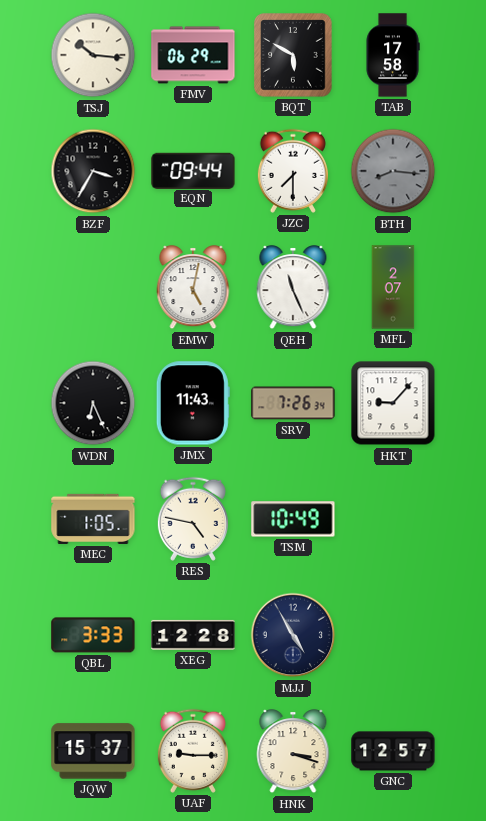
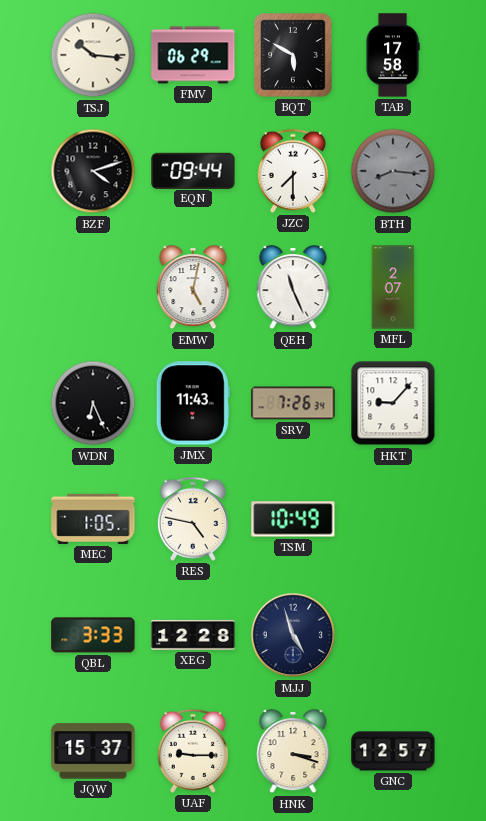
BZF: 3:35 -> 4:12
MJJ: 4:55 -> 4:57
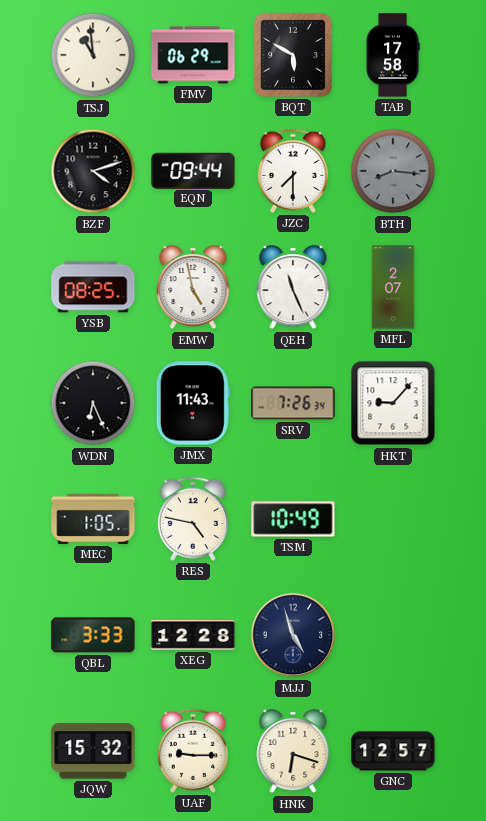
TSJ: 10:16 -> 10:59
YSB: none -> 08:25
EMW: 5:02 -> 4:58
JQW: 15:37 -> 15:32
HNK: 3:18 -> 6:18
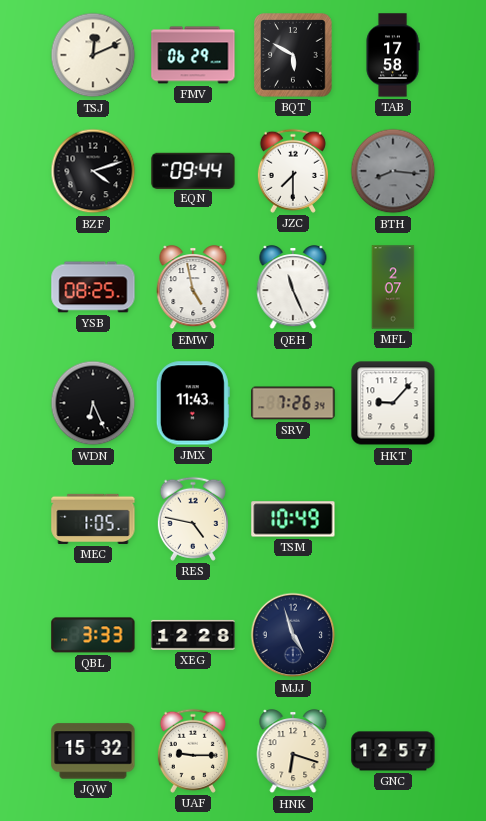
TSJ: 10:59 -> 12:11
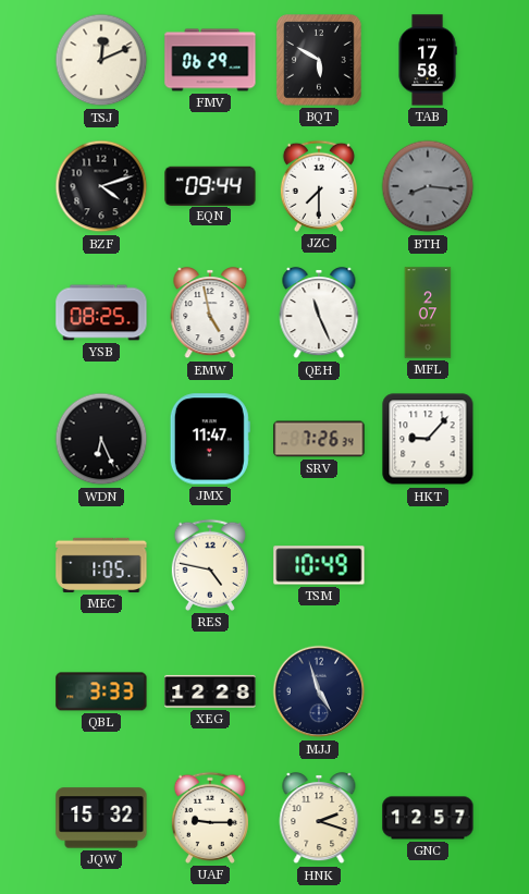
JMX: 11:43 -> 11:47
HNK: 6:18 -> 2:18
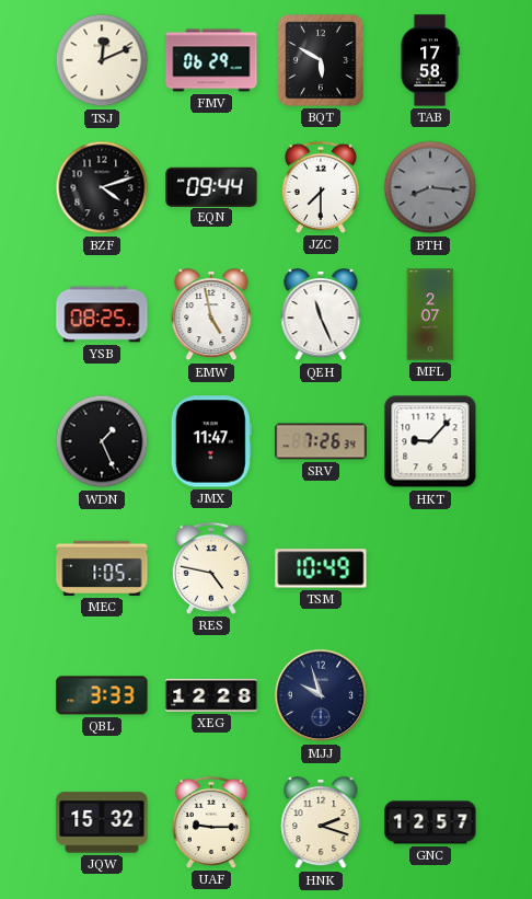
WDN: 6:26 -> 1:26
MJJ: 4:57 -> 9:57
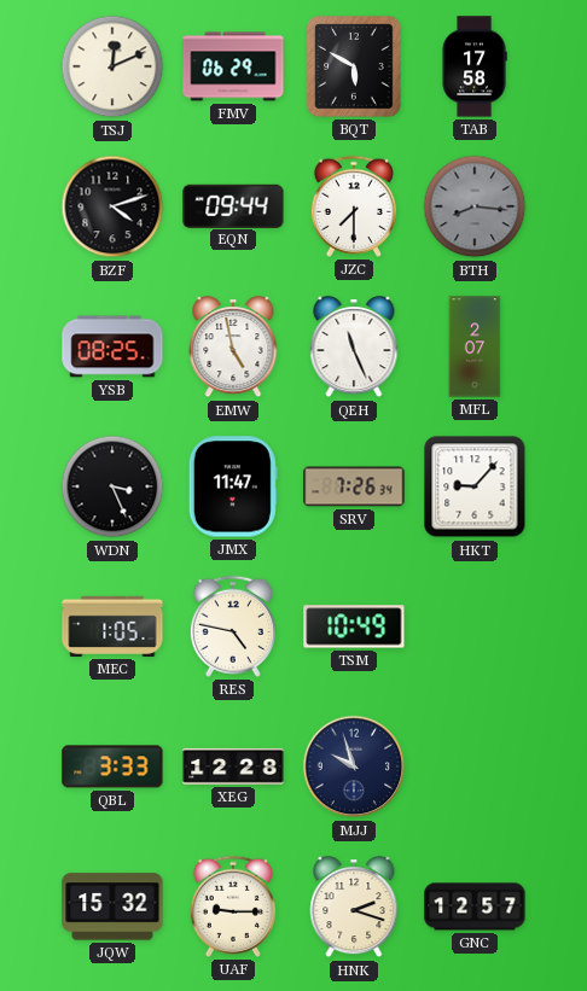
WDN: 1:26 -> 3:26
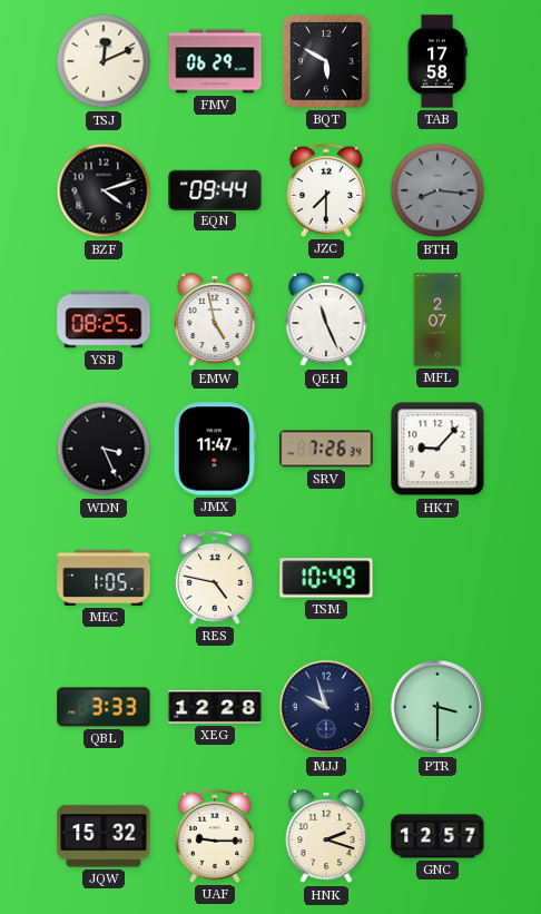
PTR: none -> 3:30
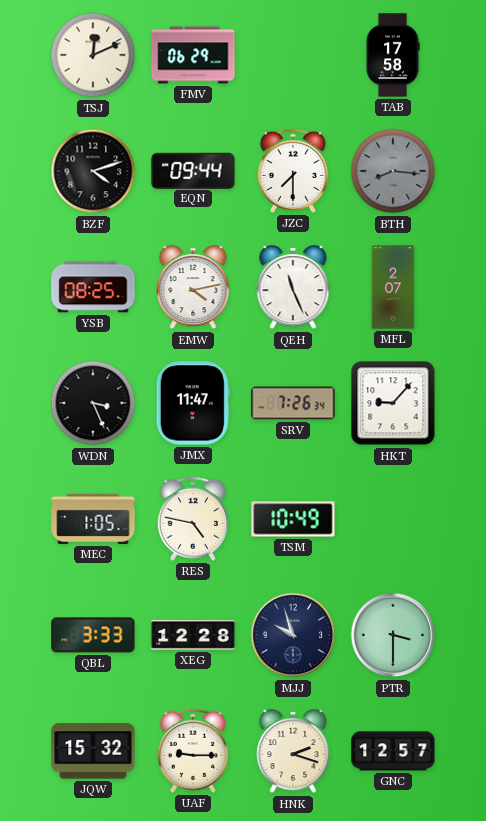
BQT: 5:50 -> none
EMW: 4:58 -> 4:13
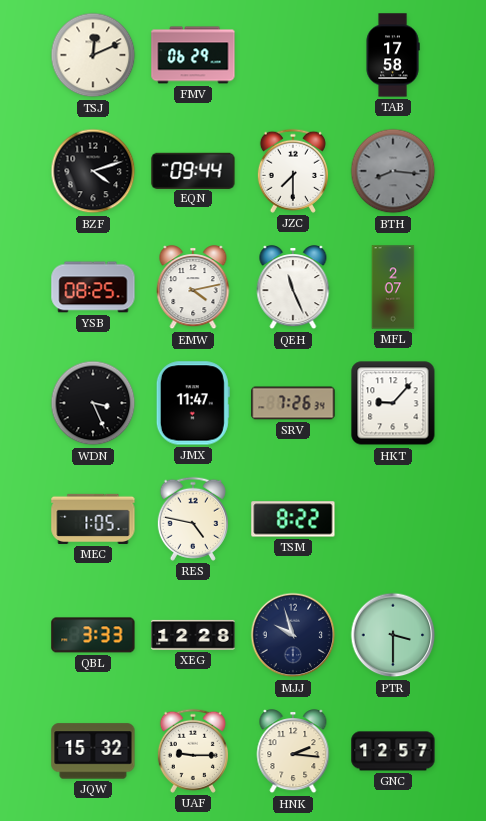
TSM: 10:49 -> 8:22
HNK: 2:18 -> 2:16
